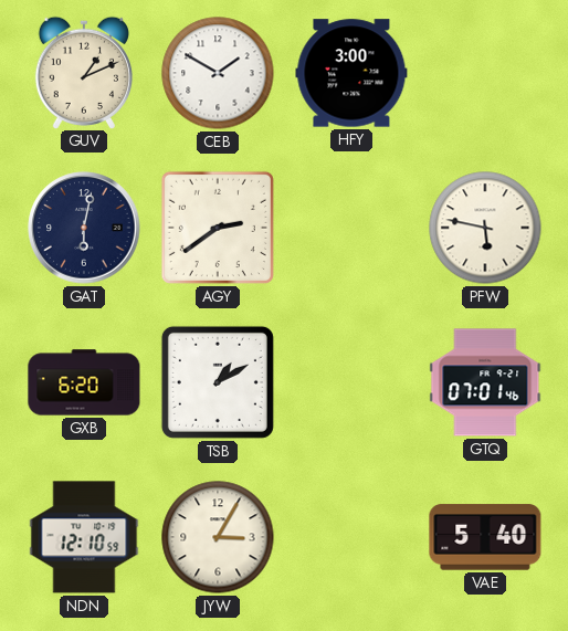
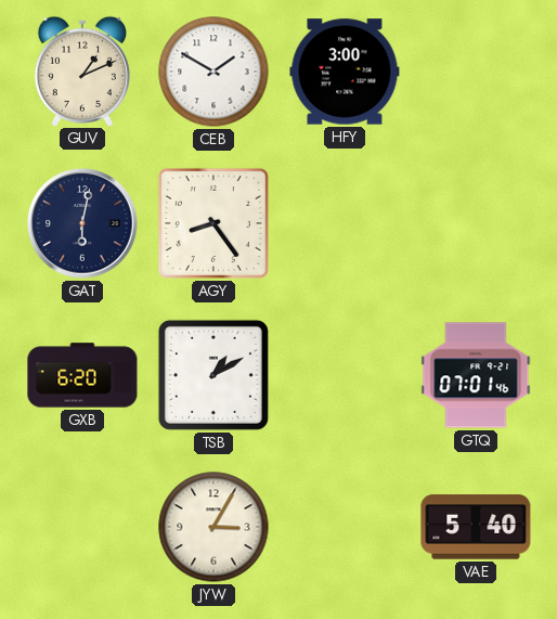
AGY: 2:39 -> 8:24
PFW: 5:47 -> none
NDN: 12:10 -> none
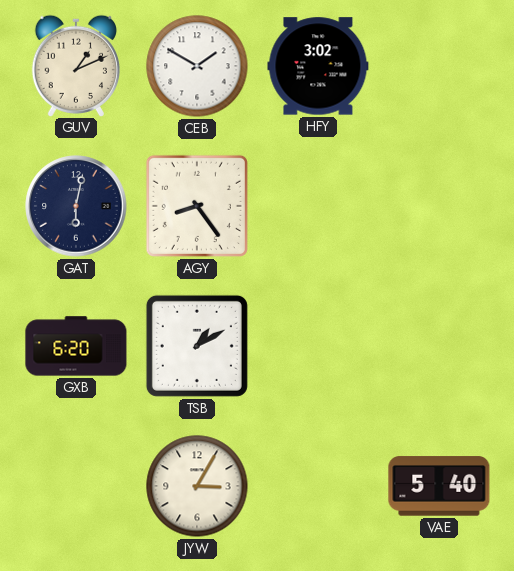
HFY: 3:00 -> 3:02
GTQ: 07:01 -> none
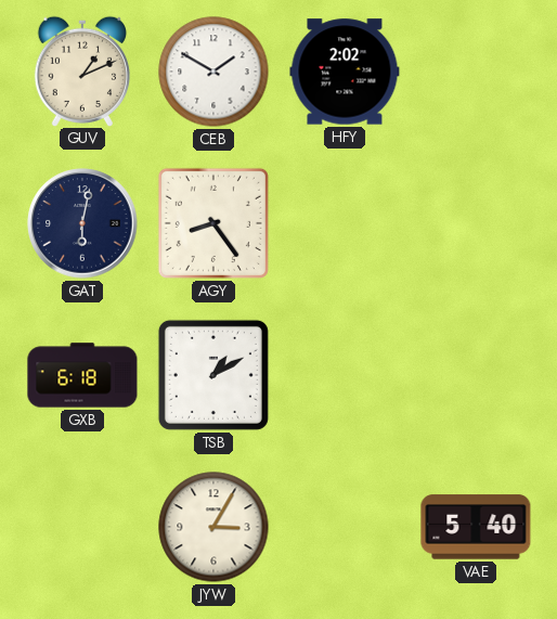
HFY: 3:02 -> 2:02
GXB: 6:20 -> 6:18
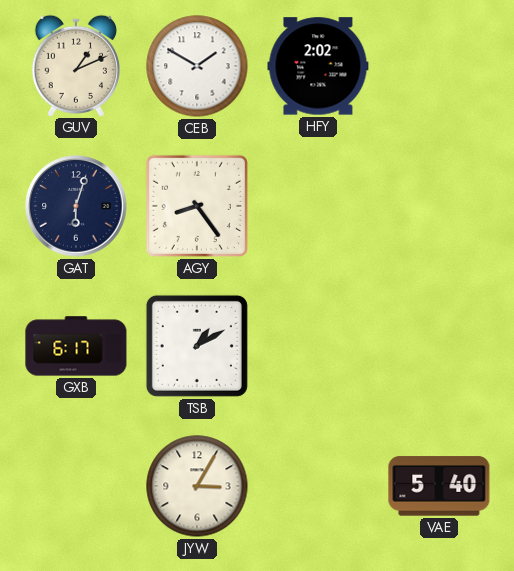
GAT: 6:02 -> 6:03
GXB: 6:18 -> 6:17
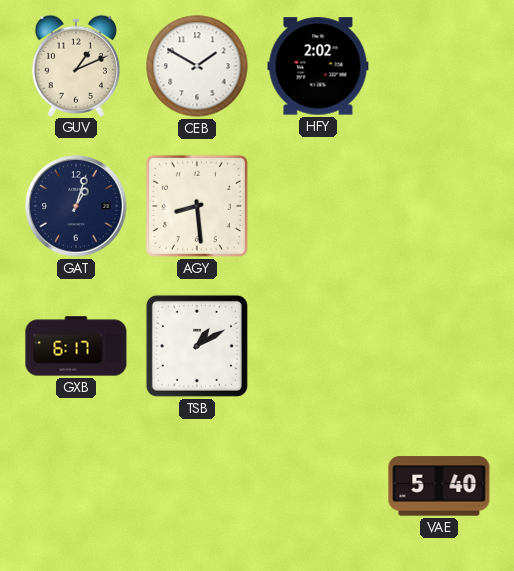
GAT: 6:03 -> 1:03
AGY: 8:24 -> 8:29
JYW: 3:05 -> none
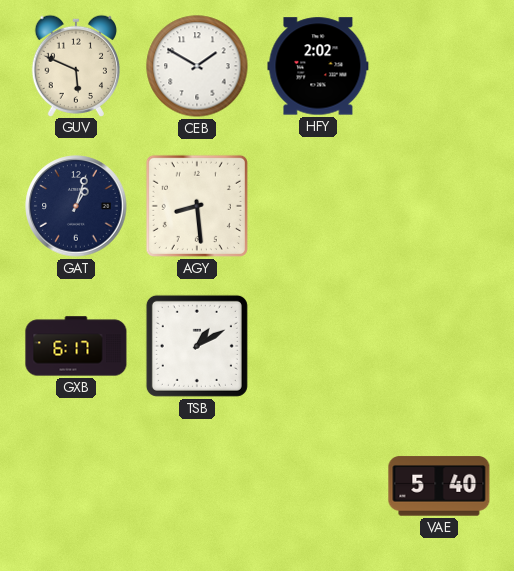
GUV: 1:11 -> 5:49
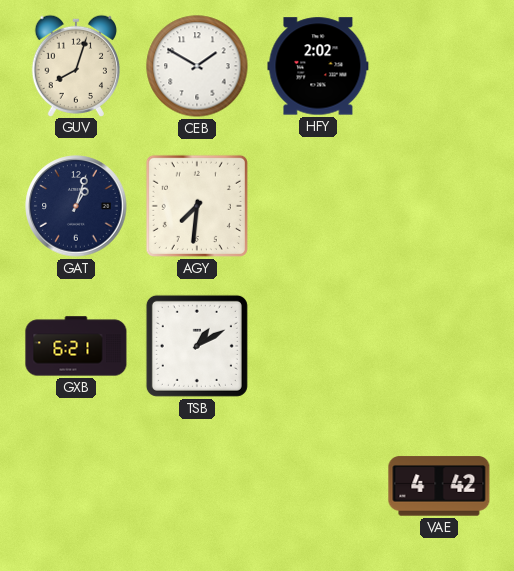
GUV: 5:49 -> 8:03
AGY: 8:29 -> 7:31
GXB: 6:17 -> 6:21
VAE: 5:40 -> 4:42
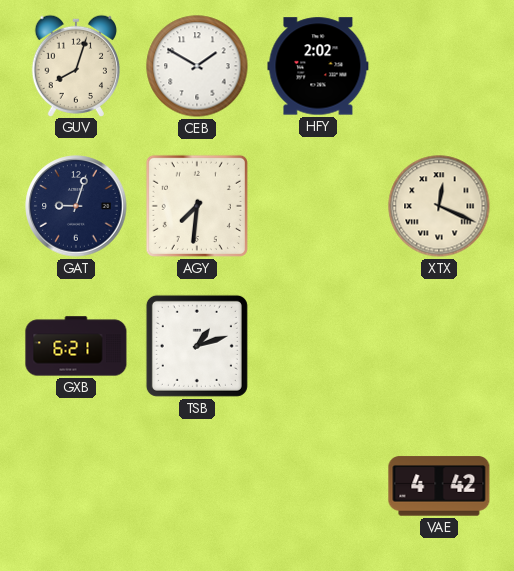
GAT: 1:03 -> 9:03
XTX: none -> 12:19
TSB: 1:10 -> 1:12
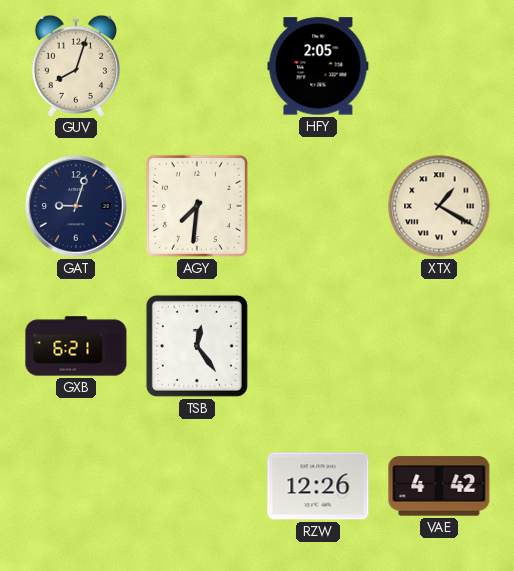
CEB: 1:50 -> none
HFY: 2:02 -> 2:05
XTX: 12:19 -> 1:20
TSB: 1:12 -> 12:24
RZW: none -> 12:26
